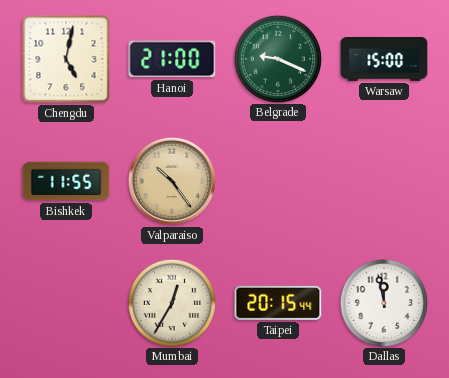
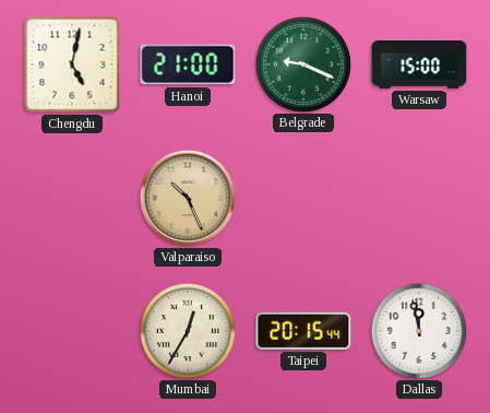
Bishkek: 11:55 -> none
Valparaiso: 10:24 -> 10:26
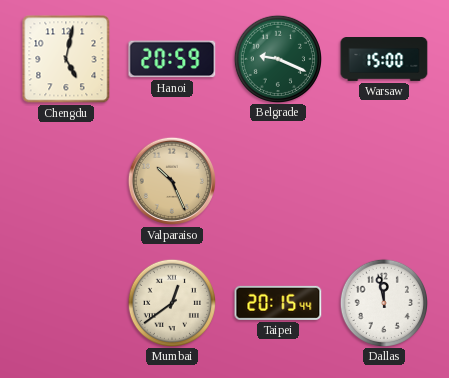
Hanoi: 21:00 -> 20:59
Mumbai: 12:35 -> 12:39
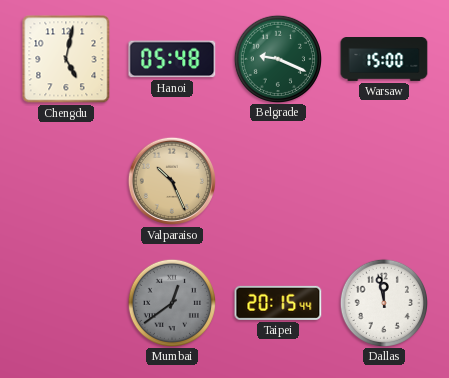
Hanoi: 20:59 -> 05:48
Mumbai dial: cream -> grey
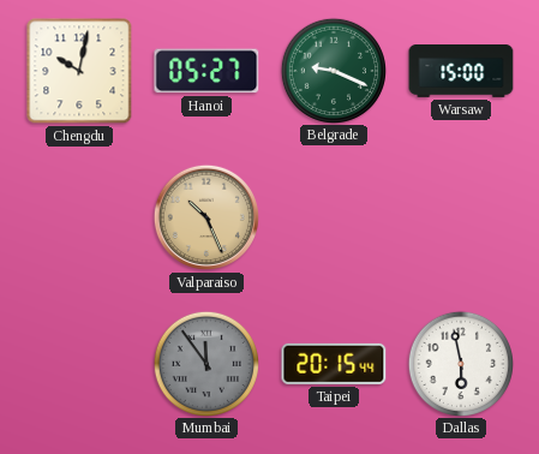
Chengdu: 5:02 -> 10:02
Hanoi: 05:48 -> 05:27
Mumbai: 12:39 -> 11:54
Dallas: 11:58 -> 5:58
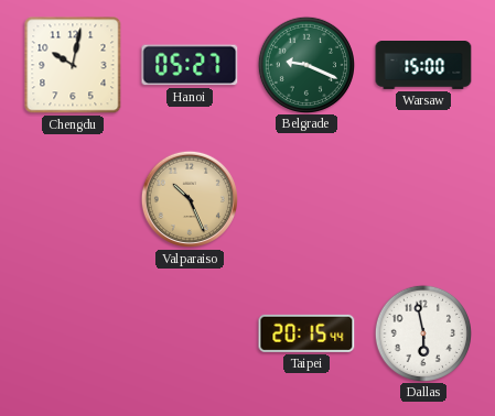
Mumbai: 11:54 -> none
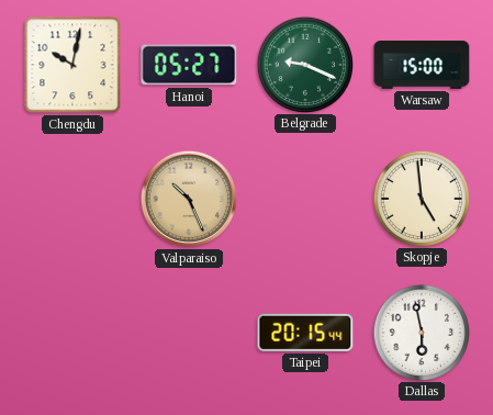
Skopje: none -> 4:59
